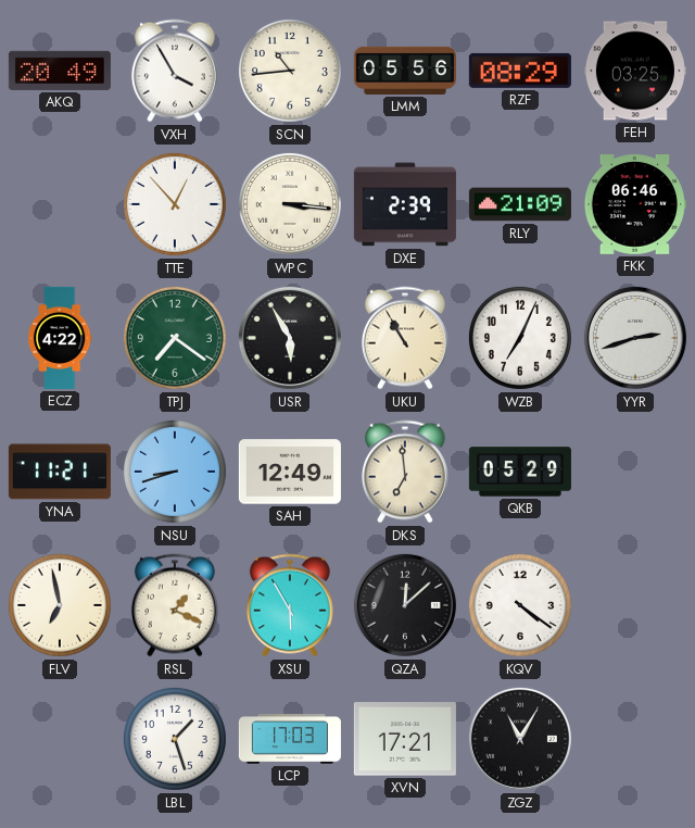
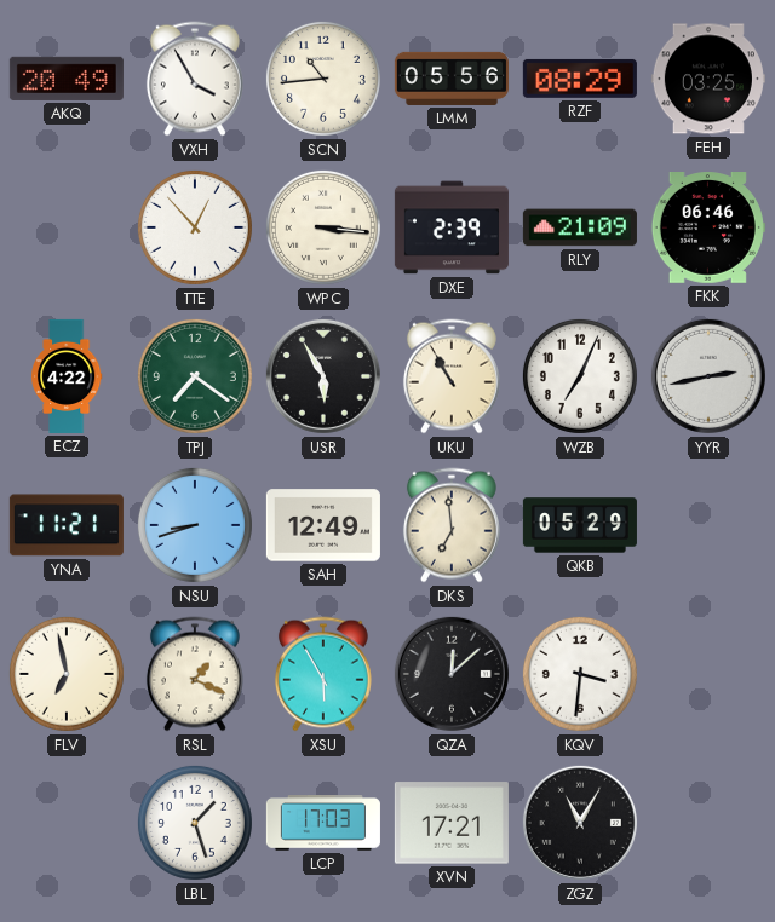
YYR: 2:42 -> 2:43
KQV: 4:21 -> 3:31
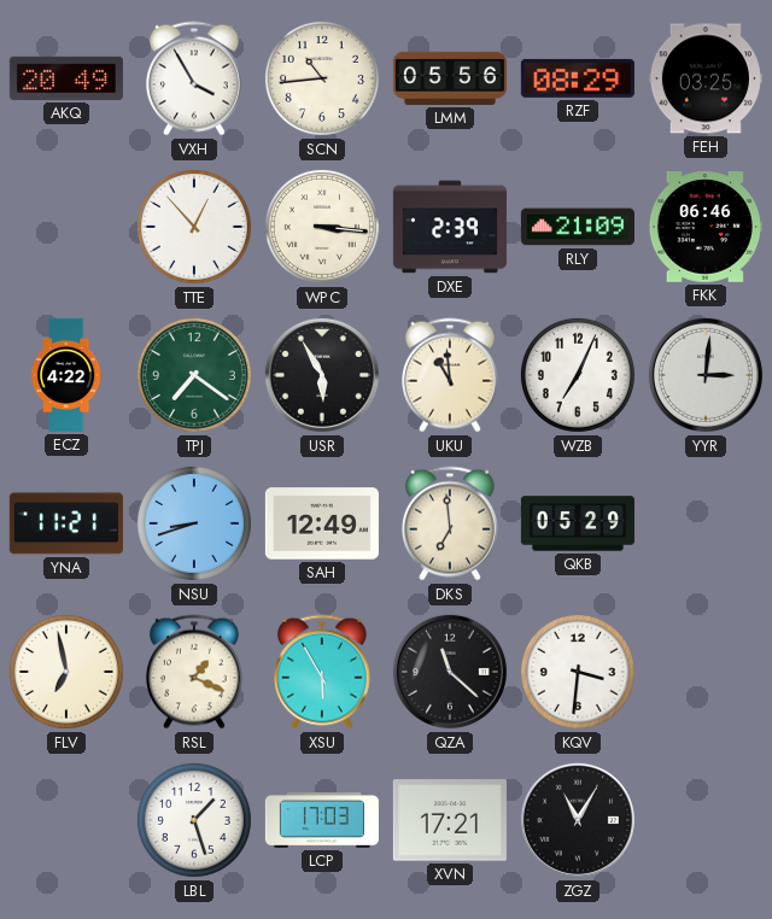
UKU: 10:55 -> 10:59
YYR: 2:43 -> 3:01
QZA: 12:08 -> 11:22
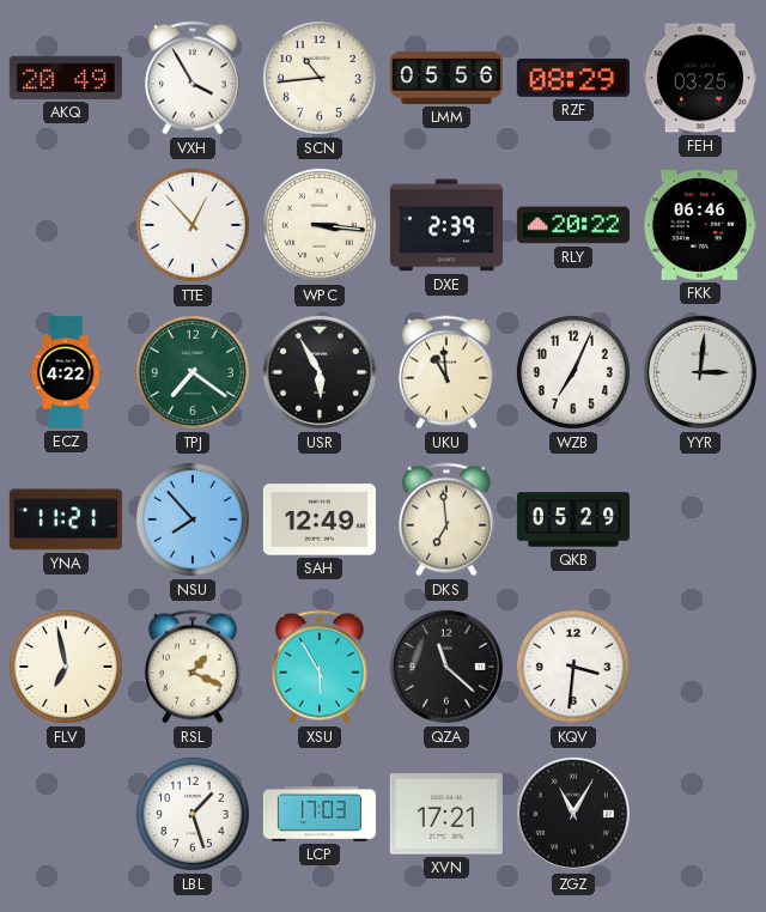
RLY: 21:09 -> 20:22
NSU: 8:42 -> 7:53
